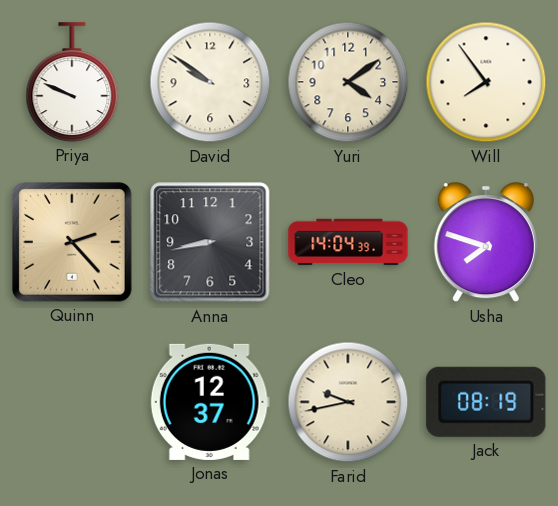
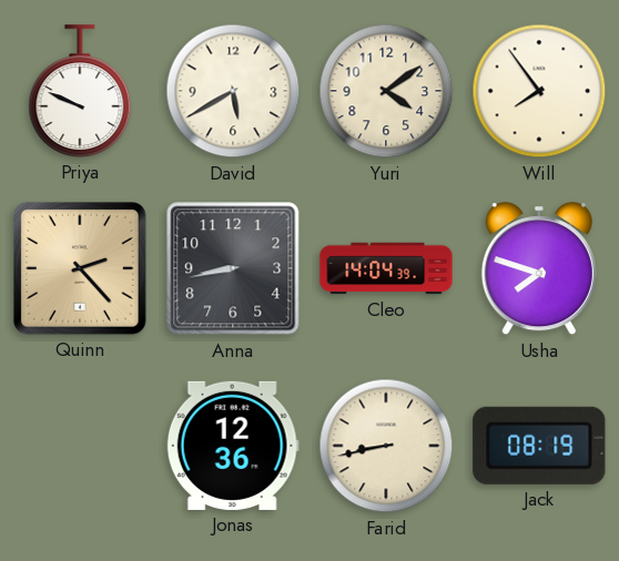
David: 9:51 -> 5:40
Jonas: 12:37 -> 12:36
Farid: 9:43 -> 8:43
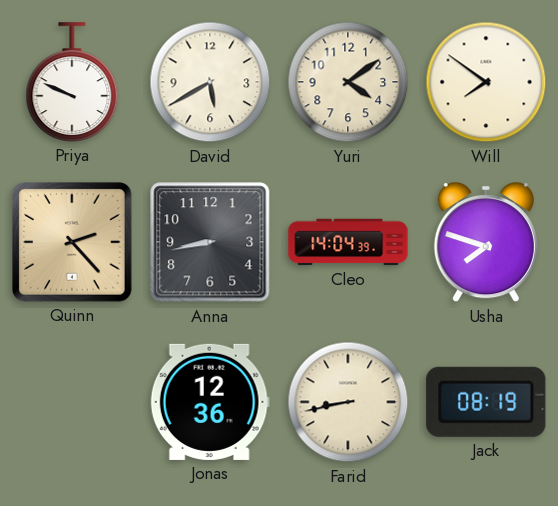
Will: 7:54 -> 7:51
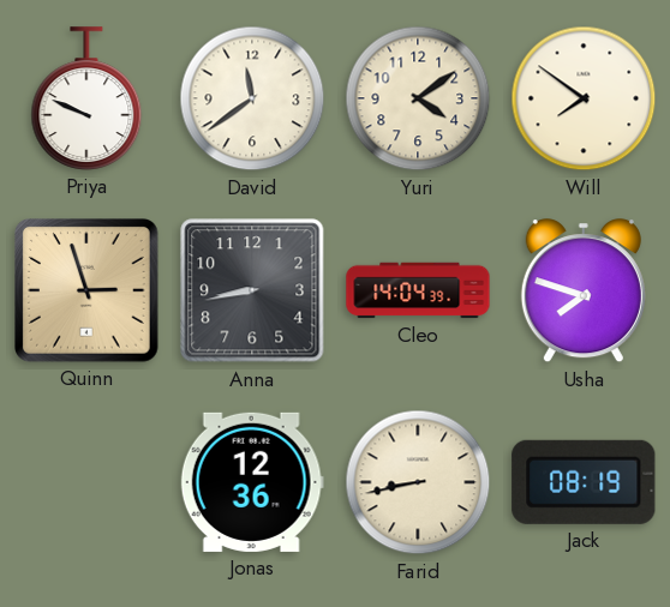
David: 5:40 -> 11:39
Quinn: 2:23 -> 2:57
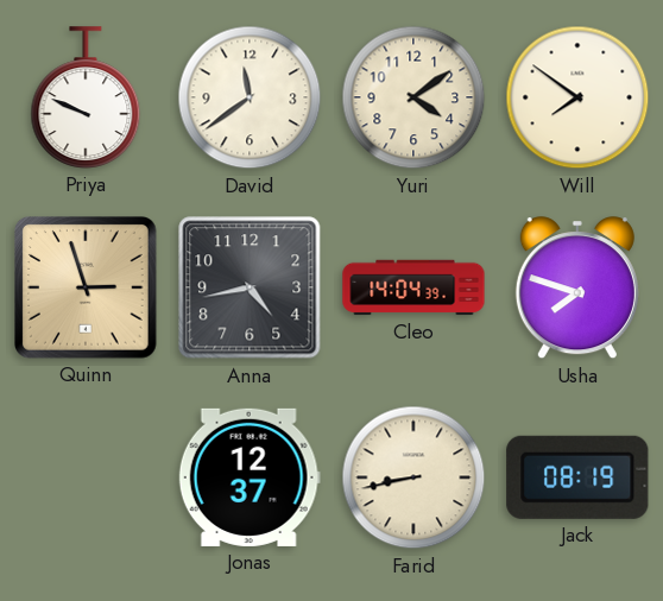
Anna: 8:43 -> 4:43
Jonas: 12:36 -> 12:37
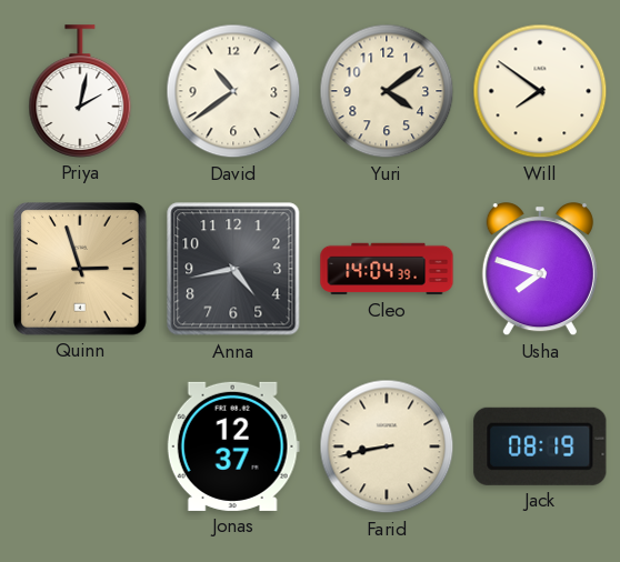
Priya: 9:49 -> 2:02
David: 11:39 -> 10:39
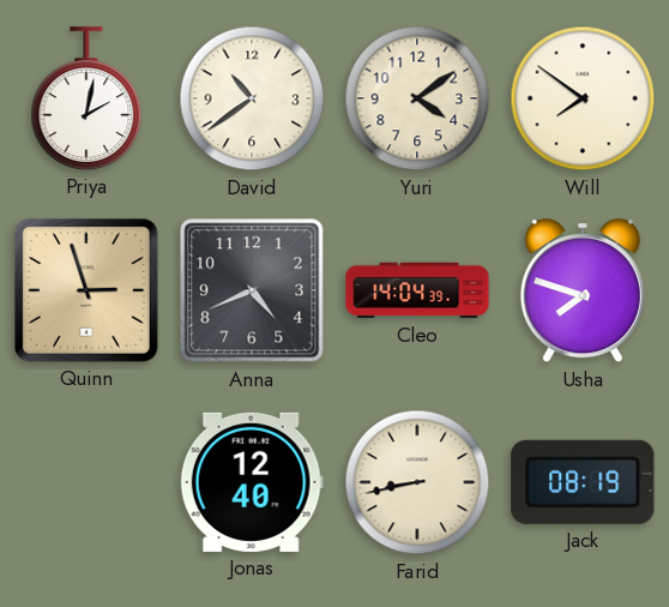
Anna: 4:43 -> 4:41
Jonas: 12:37 -> 12:40
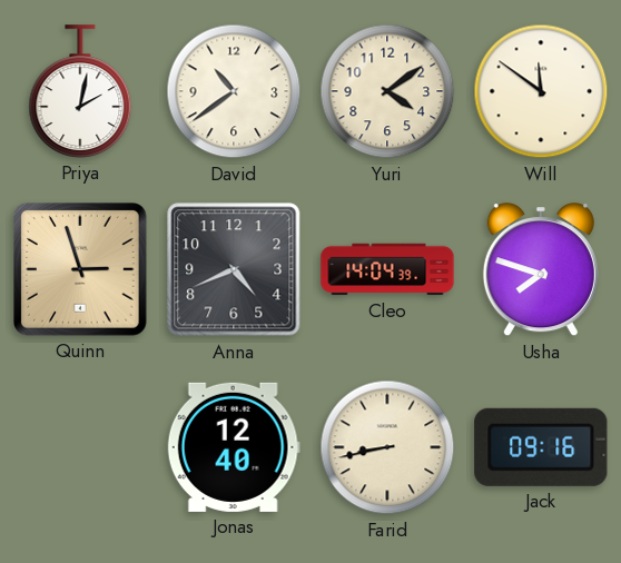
Will: 7:51 -> 11:51
Jack: 08:19 -> 09:16
